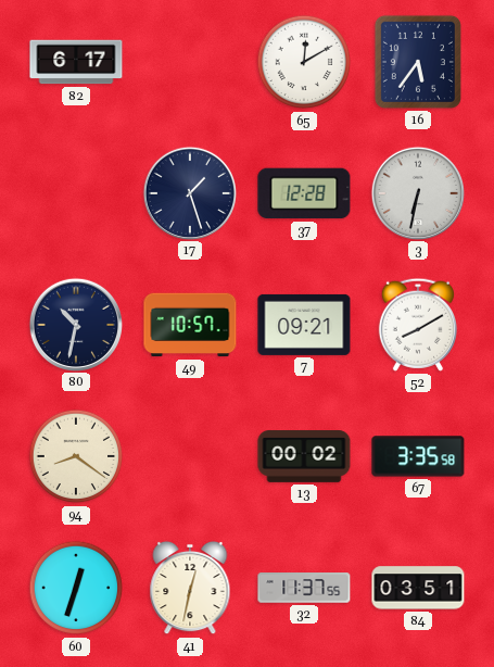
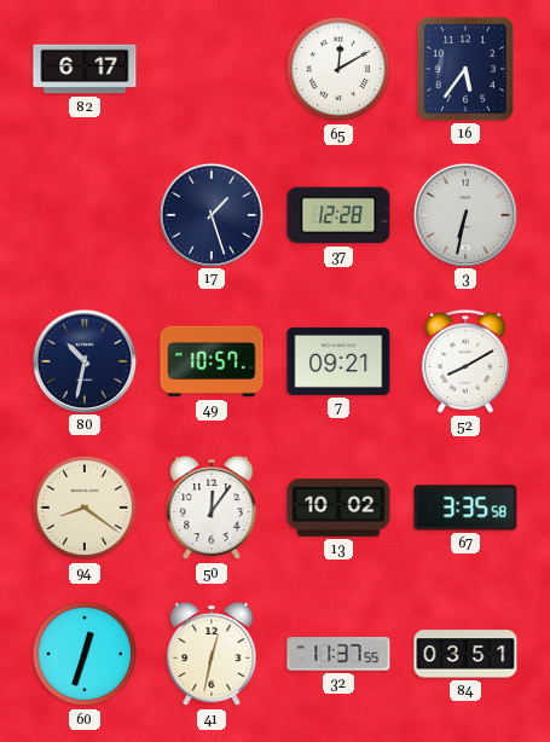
50: none -> 12:06
13: 00:02 -> 10:02
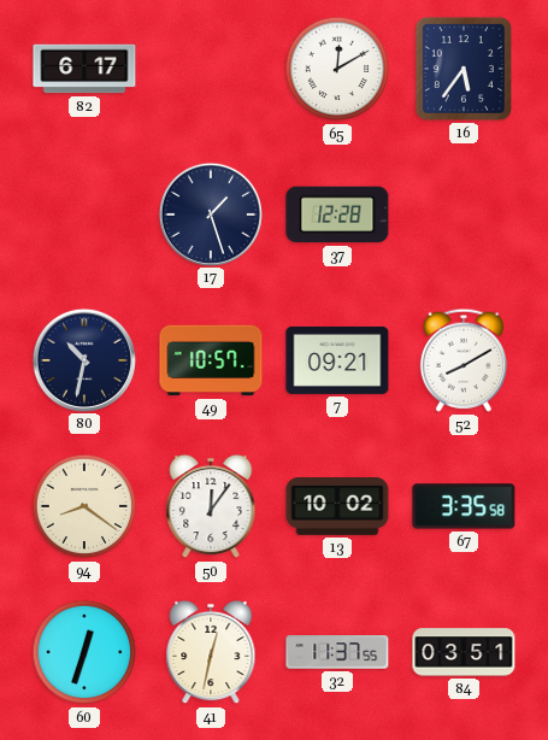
3: 6:32 -> none
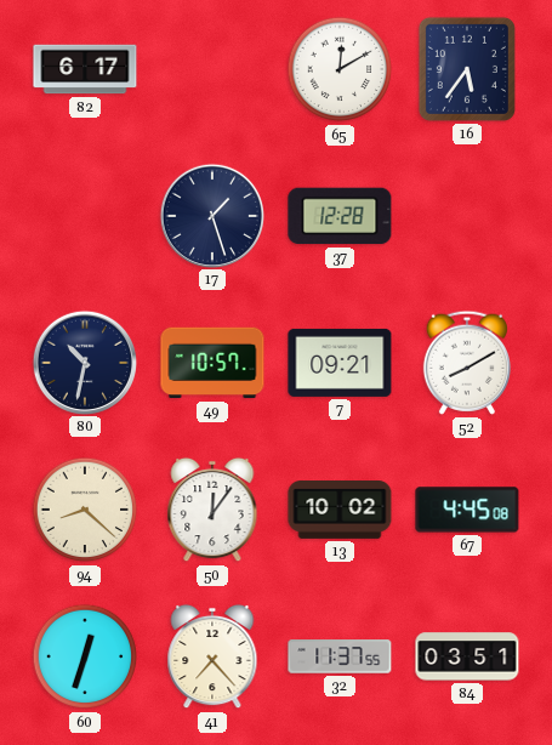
94: 8:21 -> 8:22
67: 3:35 -> 4:45
41: 12:32 -> 7:23
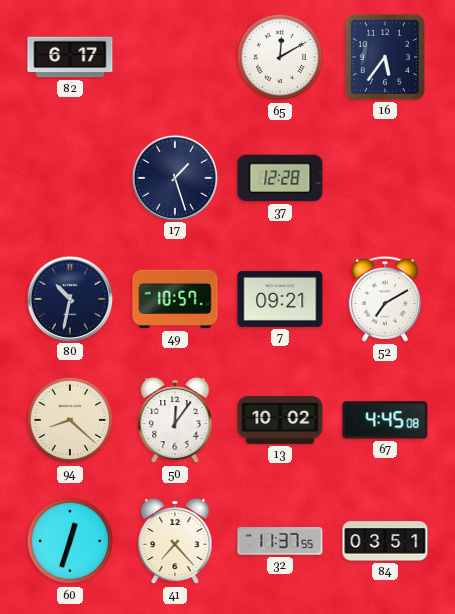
52: 8:10 -> 7:10
